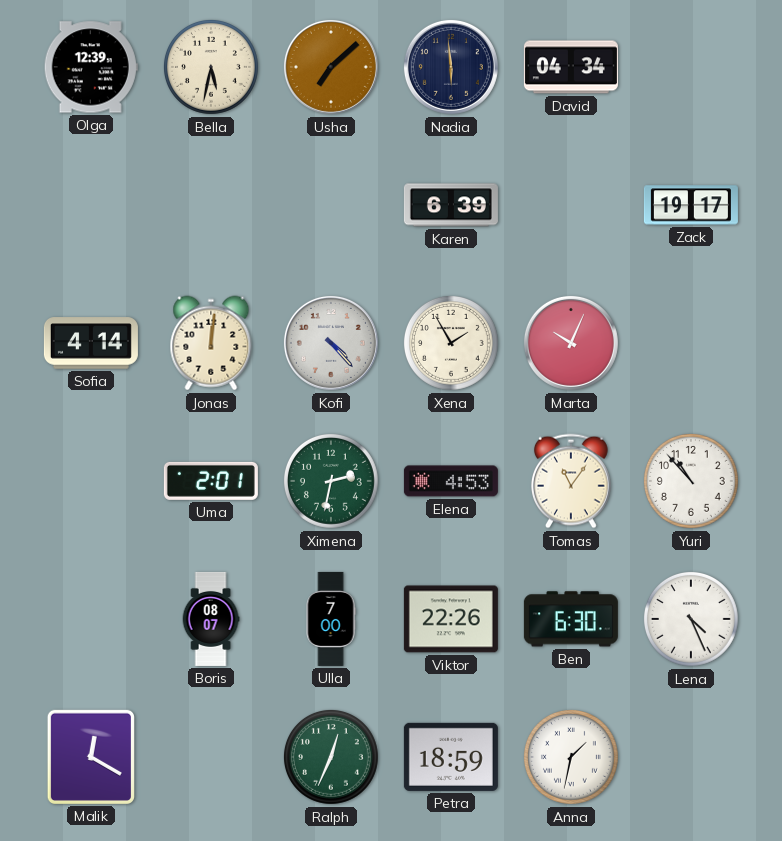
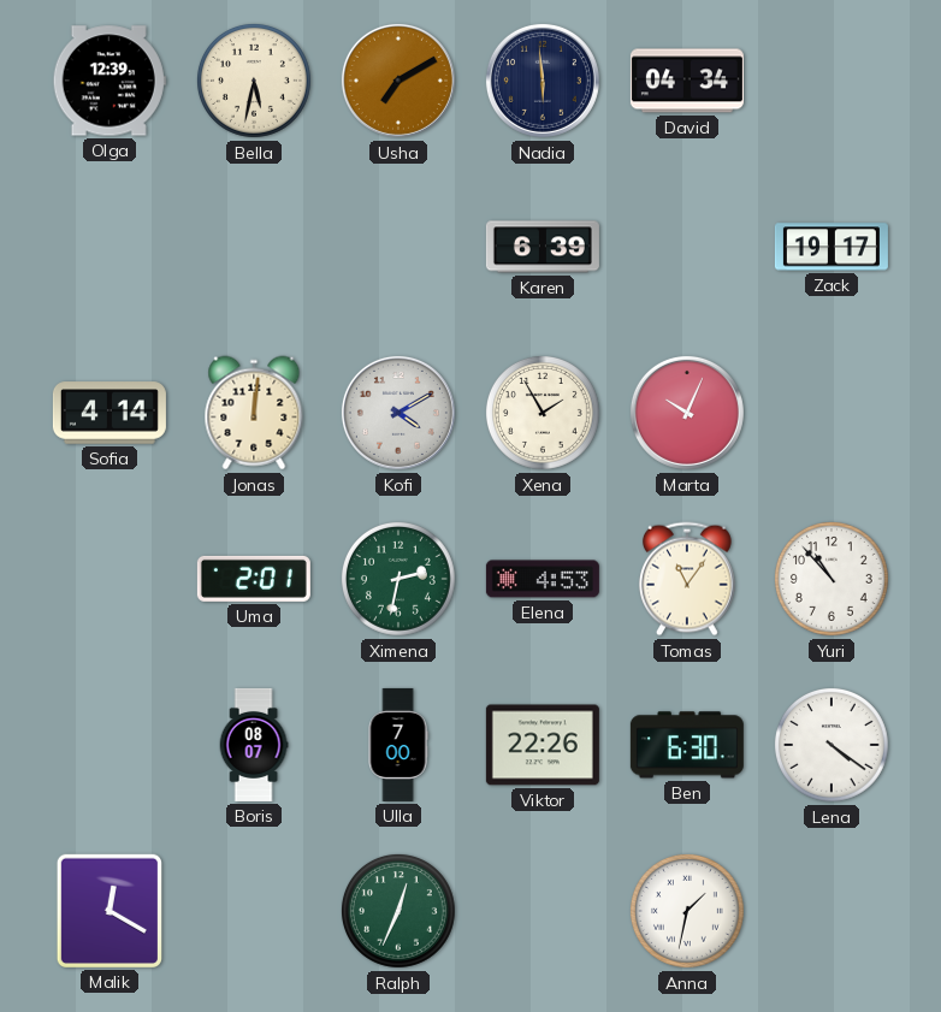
Usha: 7:08 -> 7:10
Kofi: 4:23 -> 4:10
Lena: 4:26 -> 4:21
Petra: 18:59 -> none
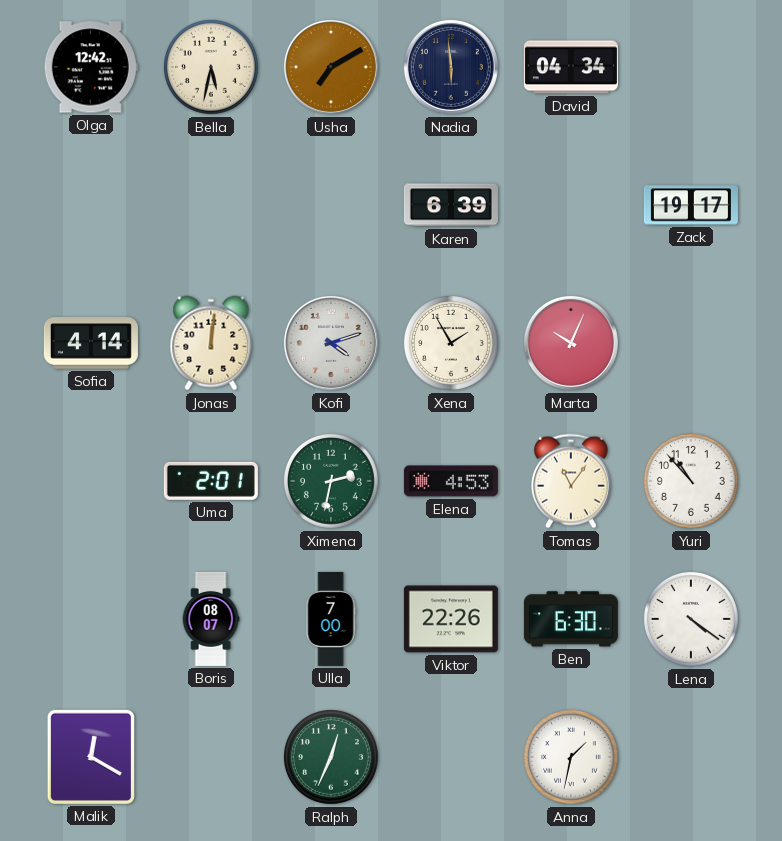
Olga: 12:39 -> 12:42
Kofi: 4:10 -> 4:12
